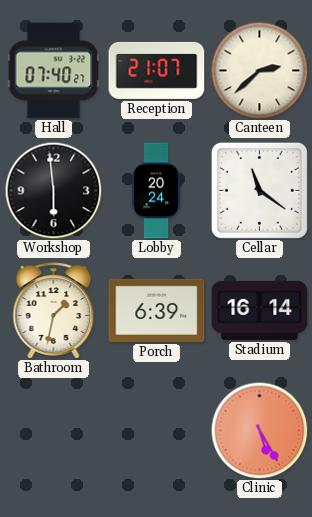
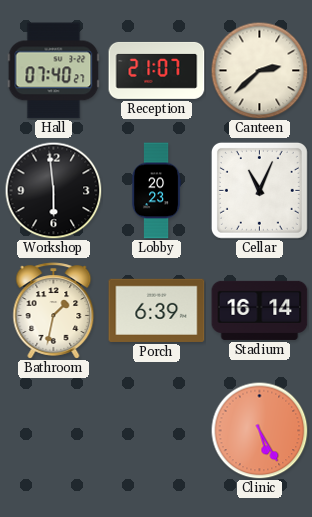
Lobby: 20:24 -> 20:23
Cellar: 11:21 -> 11:04
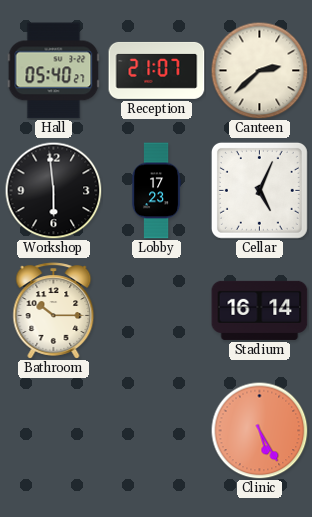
Hall: 07:40 -> 05:40
Lobby: 20:23 -> 17:23
Cellar: 11:04 -> 5:04
Bathroom: 1:32 -> 10:15
Porch: 6:39 -> none
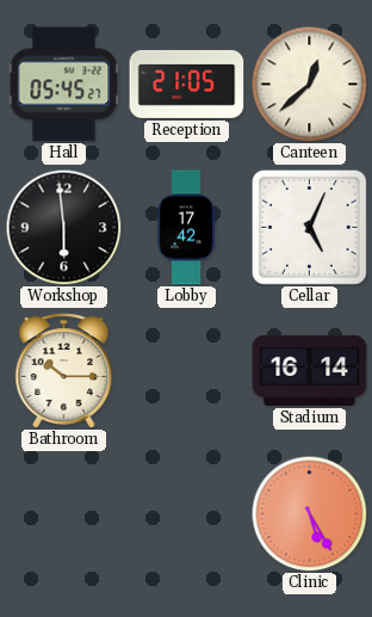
Hall: 05:40 -> 05:45
Reception: 21:07 -> 21:05
Canteen: 2:38 -> 12:38
Lobby: 17:23 -> 17:42
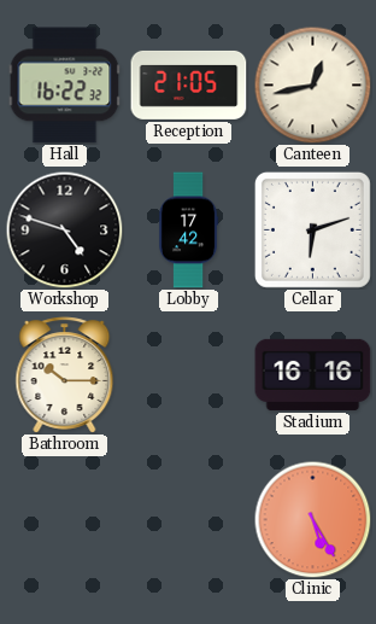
Hall: 05:45 -> 16:22
Canteen: 12:38 -> 12:43
Workshop: 5:59 -> 4:48
Cellar: 5:04 -> 6:12
Stadium: 16:14 -> 16:16
